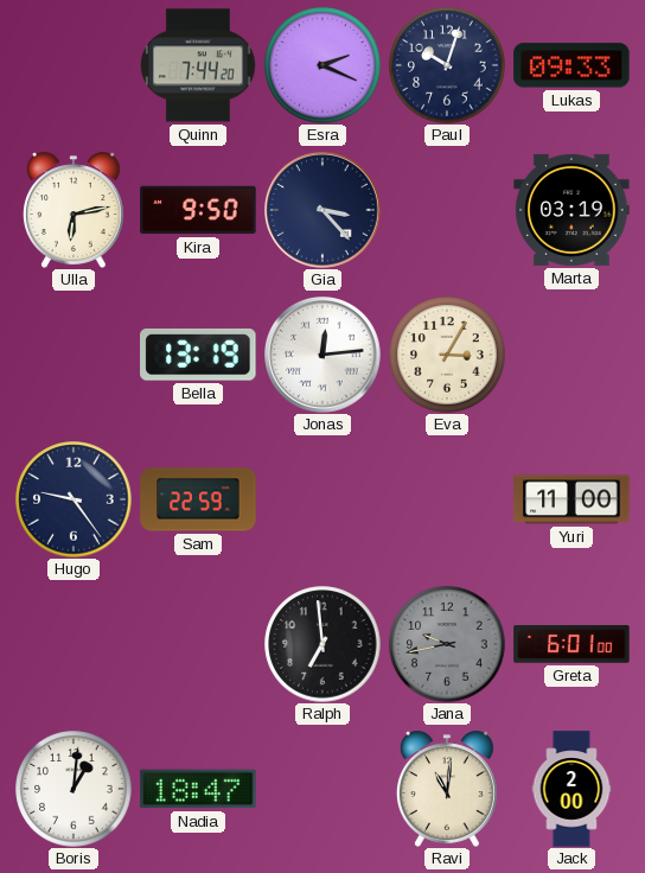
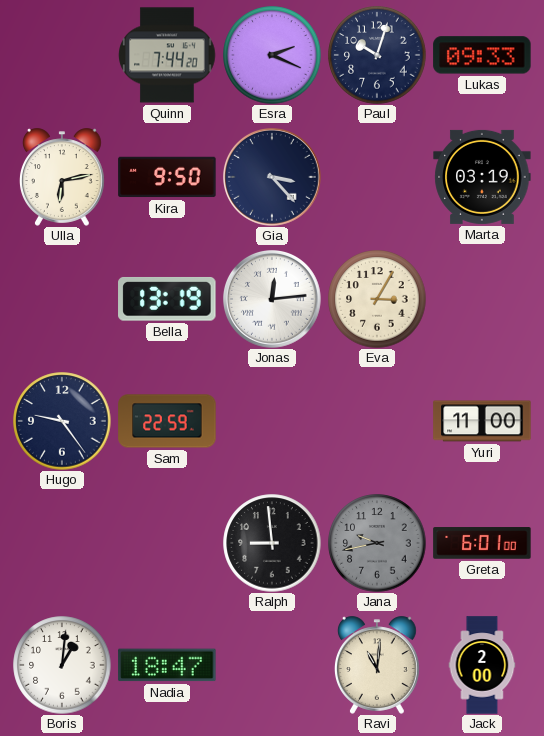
Ralph: 6:59 -> 8:59
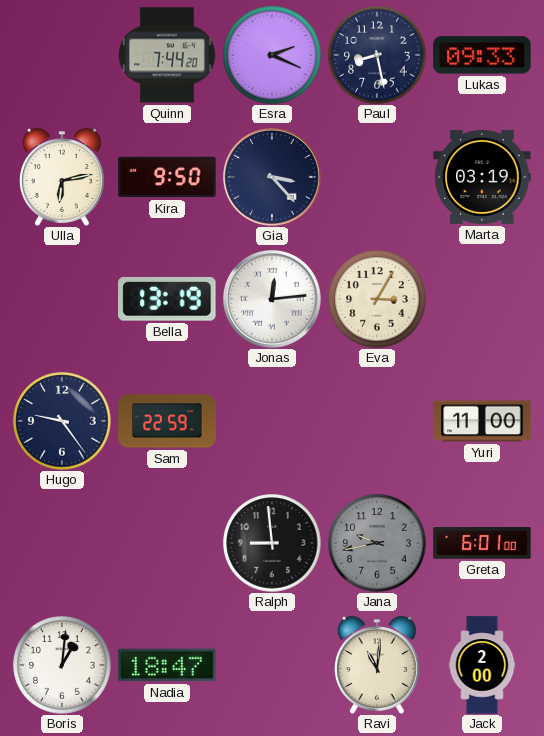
Paul: 10:03 -> 8:28
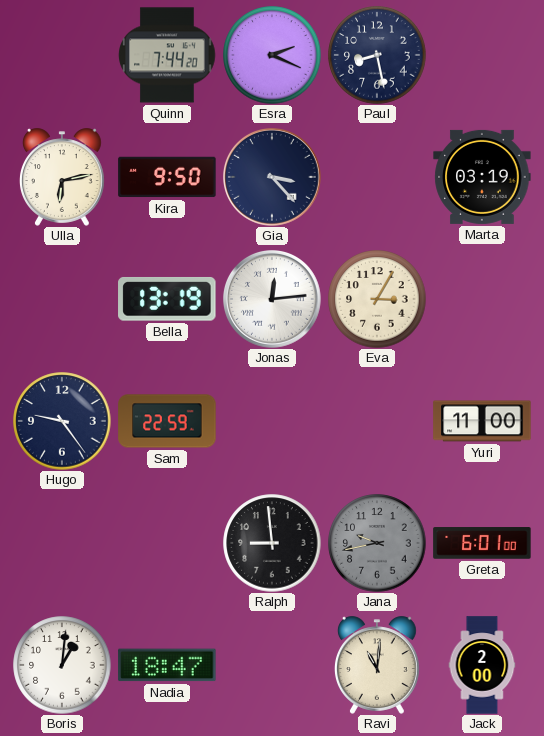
Lukas: 09:33 -> none
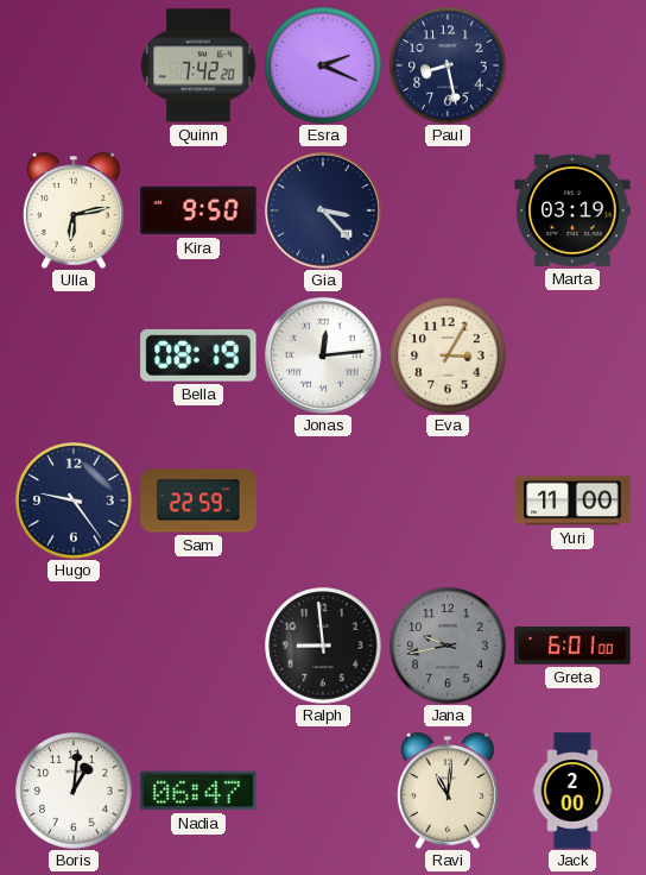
Quinn: 7:44 -> 7:42
Bella: 13:19 -> 08:19
Nadia: 18:47 -> 06:47
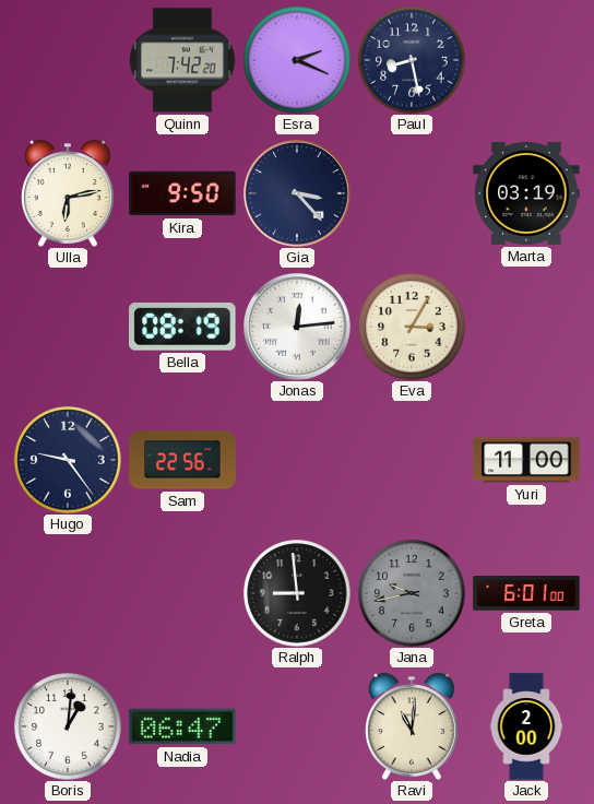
Sam: 22:59 -> 22:56
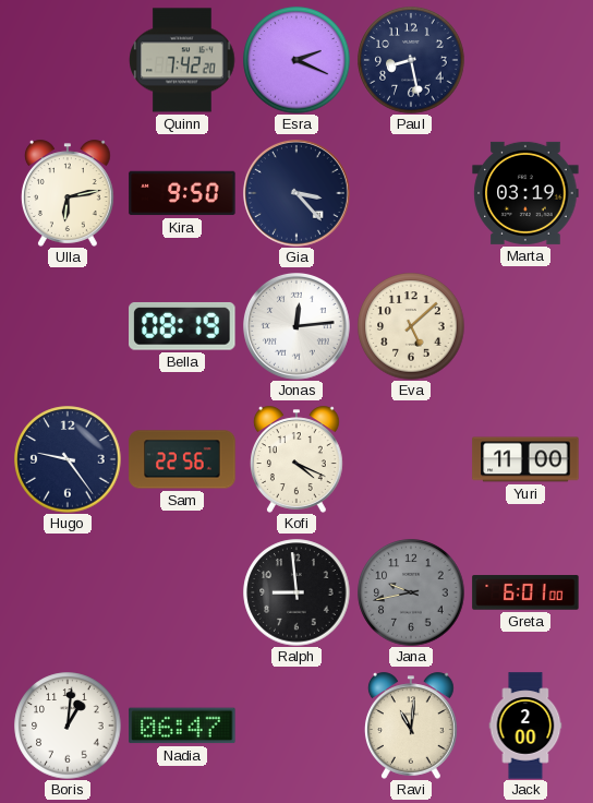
Eva: 3:05 -> 5:08
Kofi: none -> 4:19
